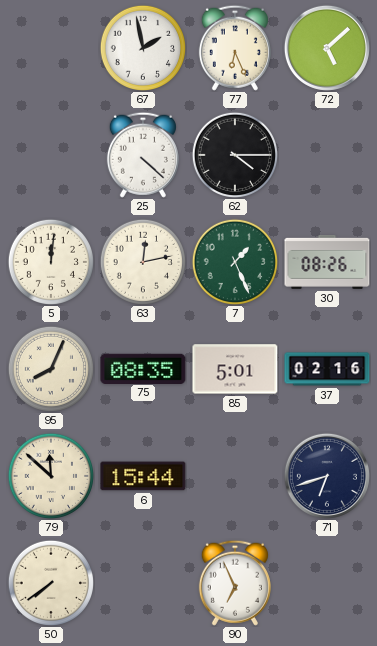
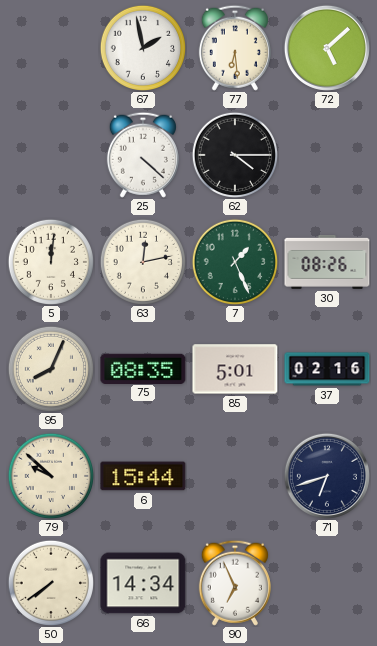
77: 6:26 -> 6:29
79: 11:52 -> 9:52
66: none -> 14:34
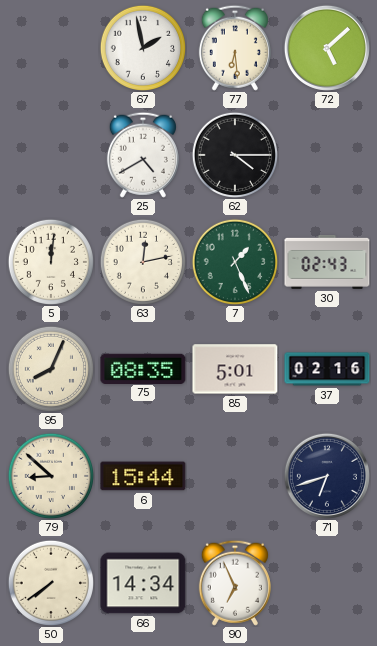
25: 4:22 -> 4:40
30: 08:26 -> 02:43
79: 9:52 -> 8:52
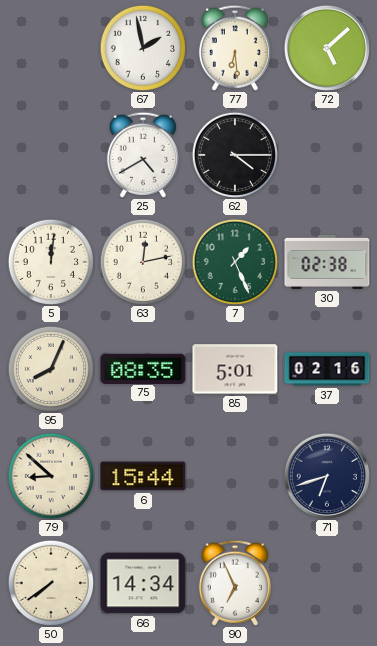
30: 02:43 -> 02:38
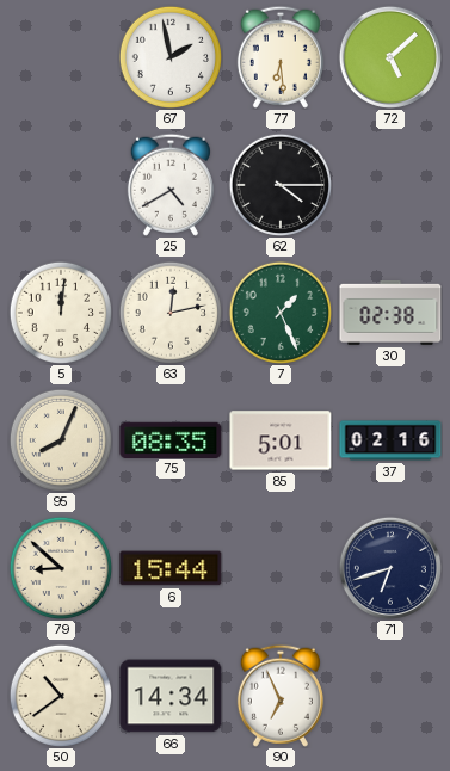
50: 7:39 -> 10:39
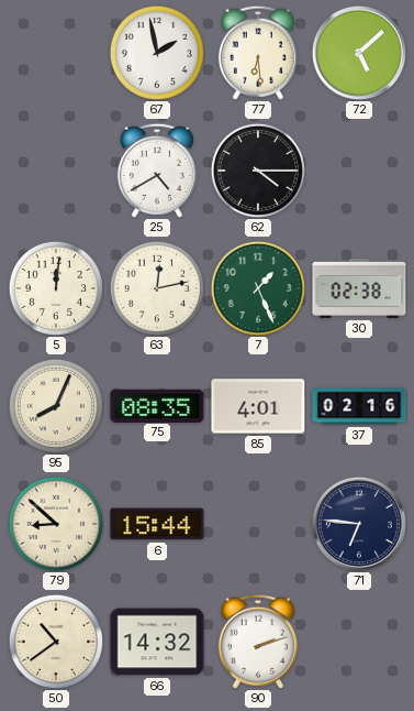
85: 5:01 -> 4:01
71: 6:42 -> 6:46
66: 14:34 -> 14:32
90: 6:56 -> 2:12
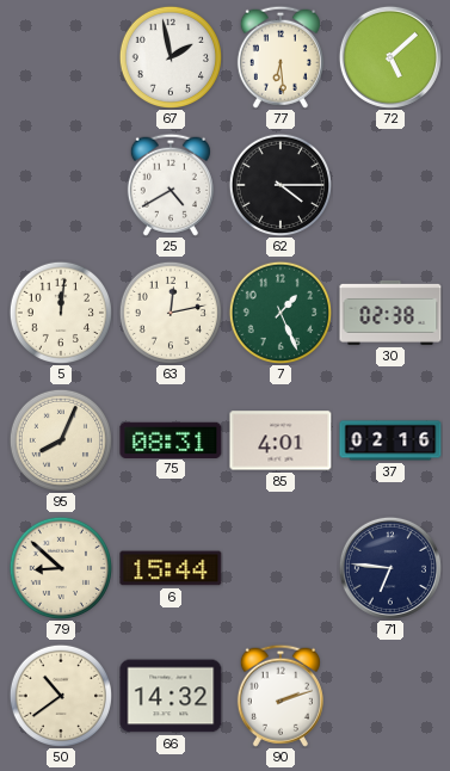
75: 08:35 -> 08:31
